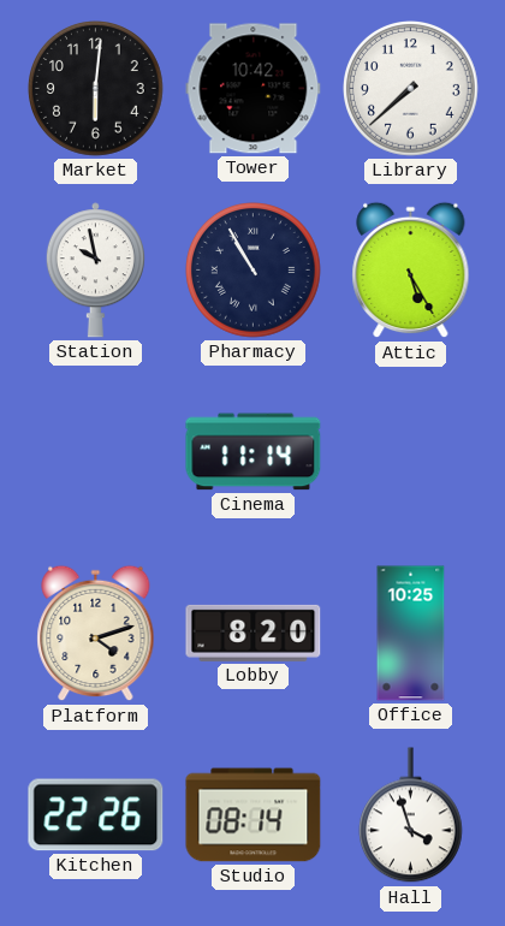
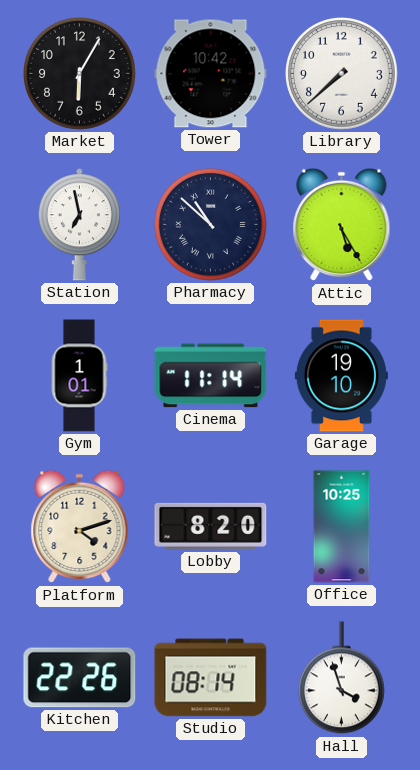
Market: 6:01 -> 6:05
Station: 9:58 -> 6:58
Pharmacy: 10:55 -> 10:52
Gym: none -> 1:01
Garage: none -> 19:10
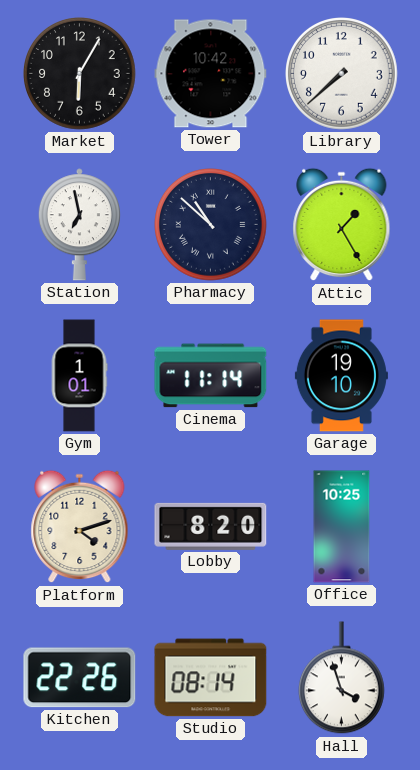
Attic: 5:25 -> 1:25
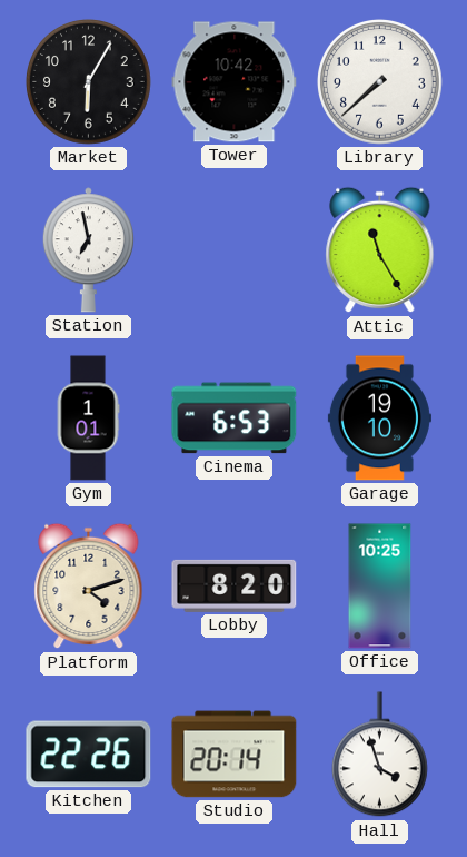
Pharmacy: 10:52 -> none
Attic: 1:25 -> 11:25
Cinema: 11:14 -> 6:53
Studio: 08:14 -> 20:14
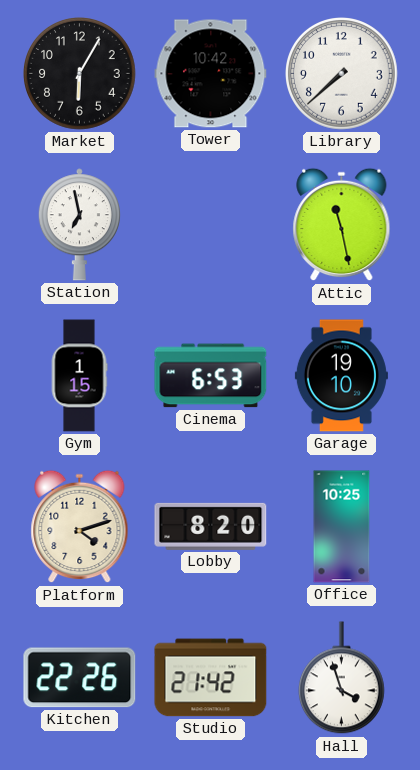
Attic: 11:25 -> 11:28
Gym: 1:01 -> 1:15
Studio: 20:14 -> 21:42
